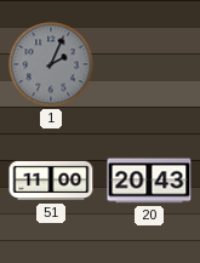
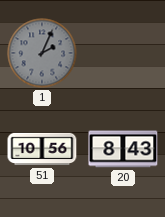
51: 11:00 -> 10:56
20: 20:43 -> 8:43
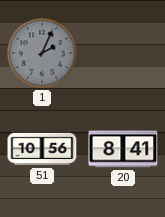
20: 8:43 -> 8:41
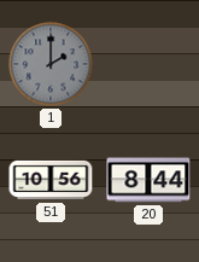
1: 2:04 -> 2:00
20: 8:41 -> 8:44
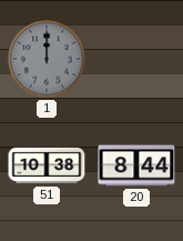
1: 2:00 -> 12:00
51: 10:56 -> 10:38
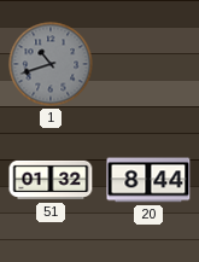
1: 12:00 -> 10:42
51: 10:38 -> 01:32
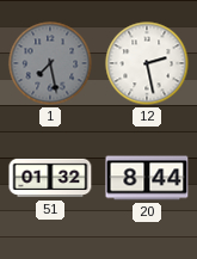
1: 10:42 -> 7:28
12: none -> 2:28
